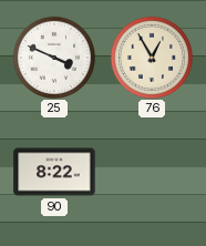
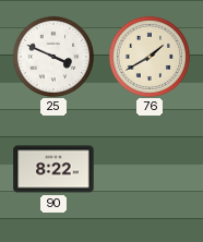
76: 12:55 -> 1:40
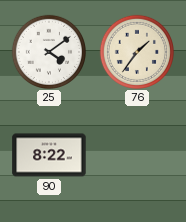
25: 3:49 -> 4:09
76: 1:40 -> 1:36
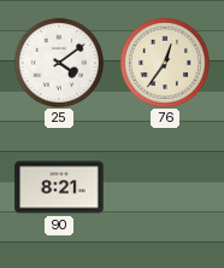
76: 1:36 -> 12:36
90: 8:22 -> 8:21
